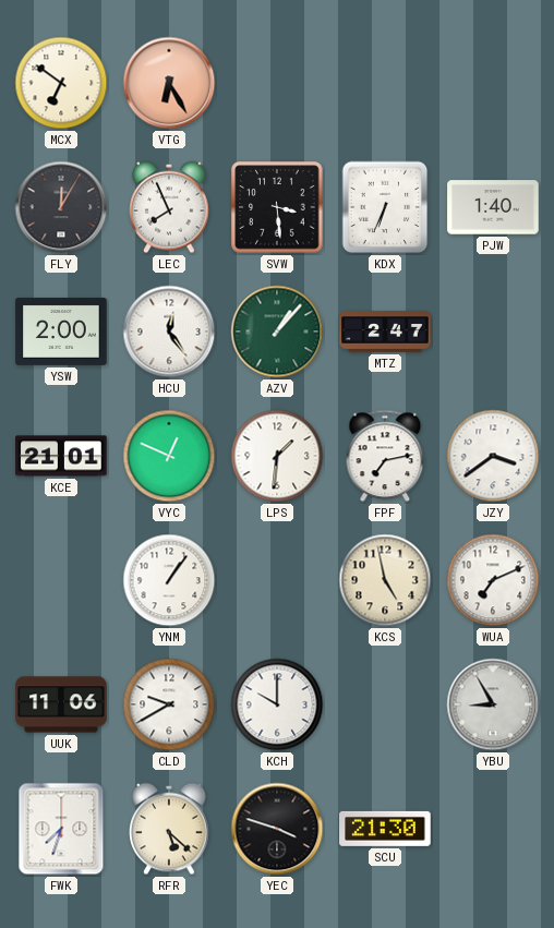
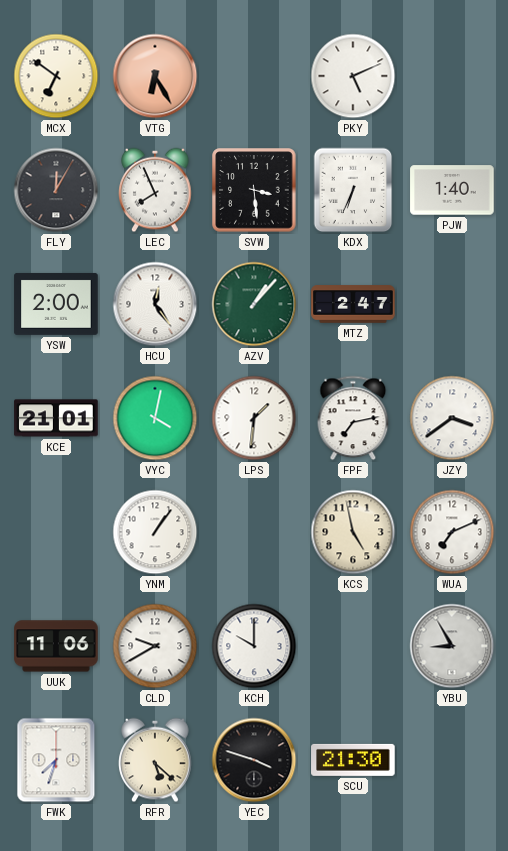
PKY: none -> 5:11
VYC: 12:49 -> 4:02
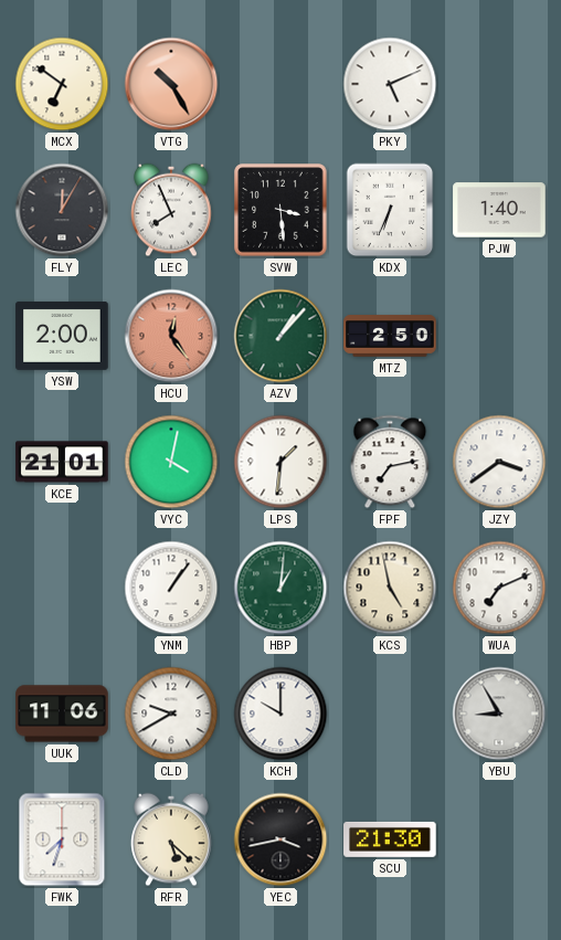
VTG: 6:25 -> 10:25
HCU dial: white -> salmon
MTZ: 2:47 -> 2:50
HBP: none -> 1:01
YEC: 3:48 -> 3:43
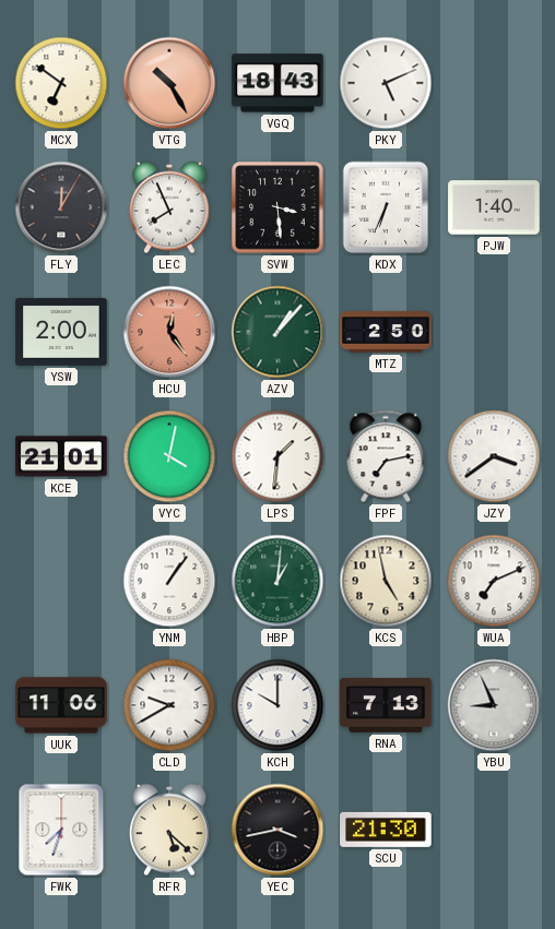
VGQ: none -> 18:43
RNA: none -> 7:13
YBU: 8:55 -> 8:56
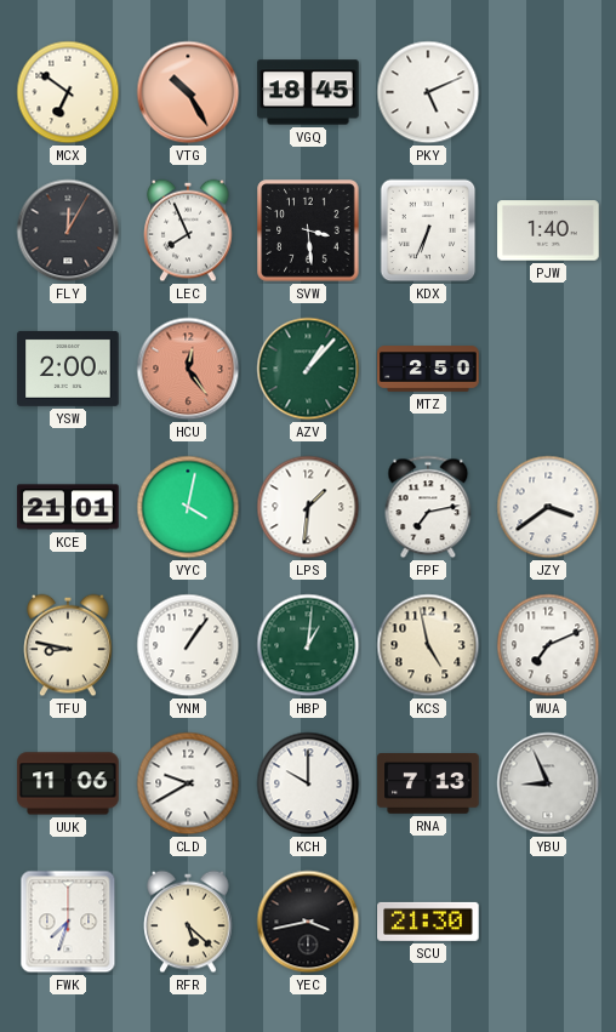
VGQ: 18:43 -> 18:45
TFU: none -> 8:47
